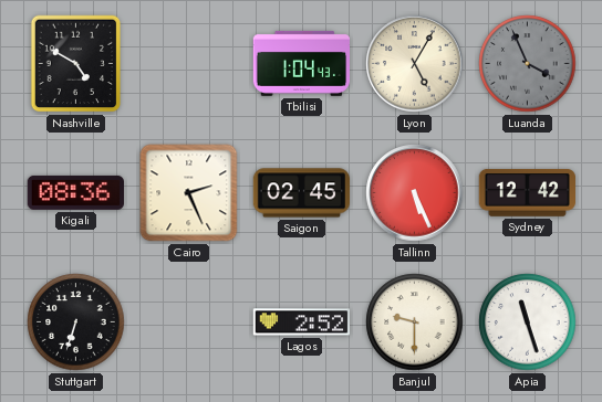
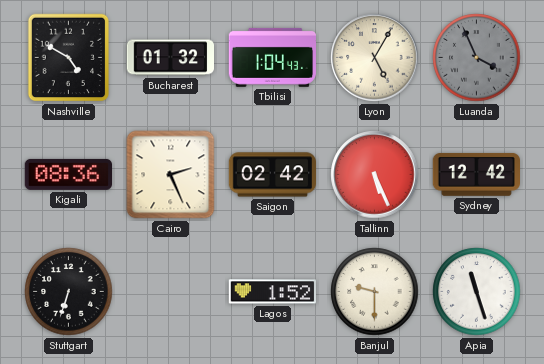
Bucharest: none -> 01:32
Saigon: 02:45 -> 02:42
Lagos: 2:52 -> 1:52
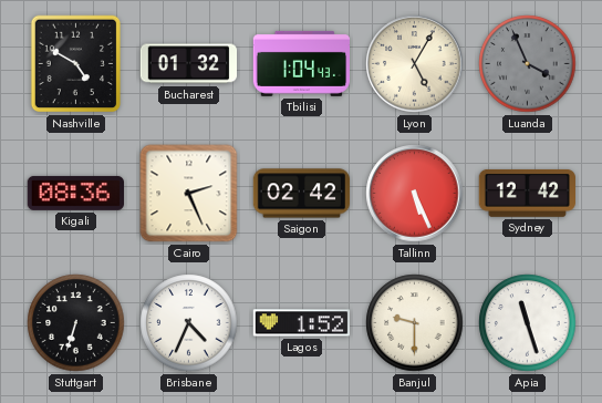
Brisbane: none -> 4:34
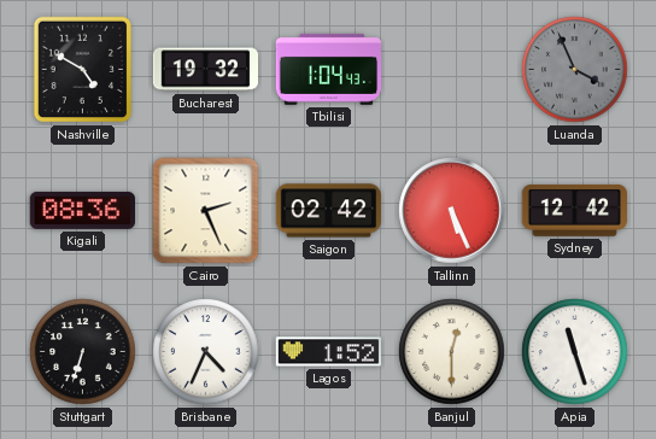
Bucharest: 01:32 -> 19:32
Lyon: 5:05 -> none
Banjul: 9:30 -> 12:30
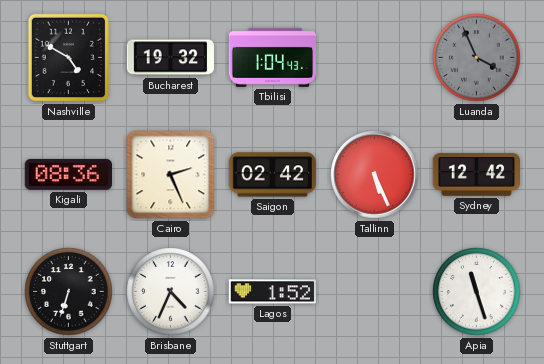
Banjul: 12:30 -> none
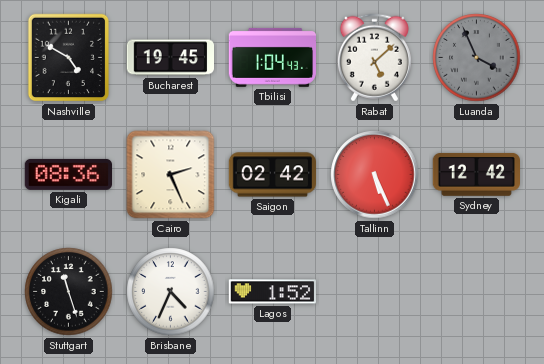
Bucharest: 19:32 -> 19:45
Rabat: none -> 5:08
Stuttgart: 6:33 -> 11:27
Apia: 11:27 -> none
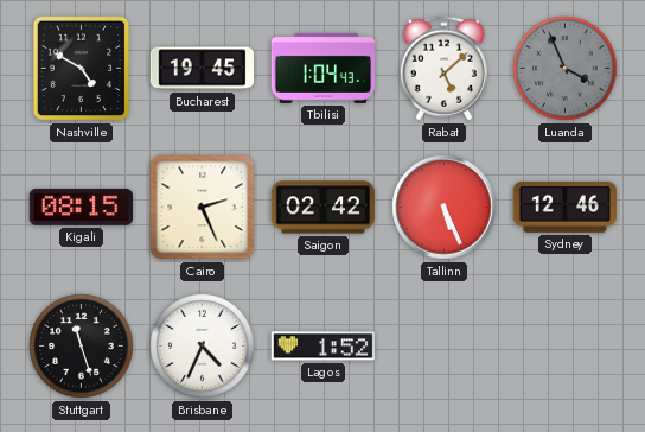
Kigali: 08:36 -> 08:15
Sydney: 12:42 -> 12:46
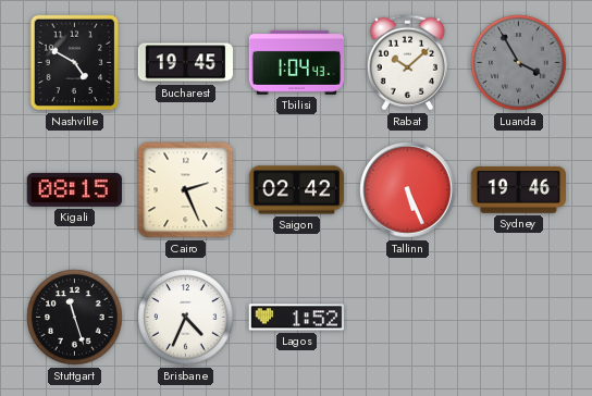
Rabat: 5:08 -> 10:08
Luanda: 3:56 -> 3:55
Sydney: 12:46 -> 19:46
